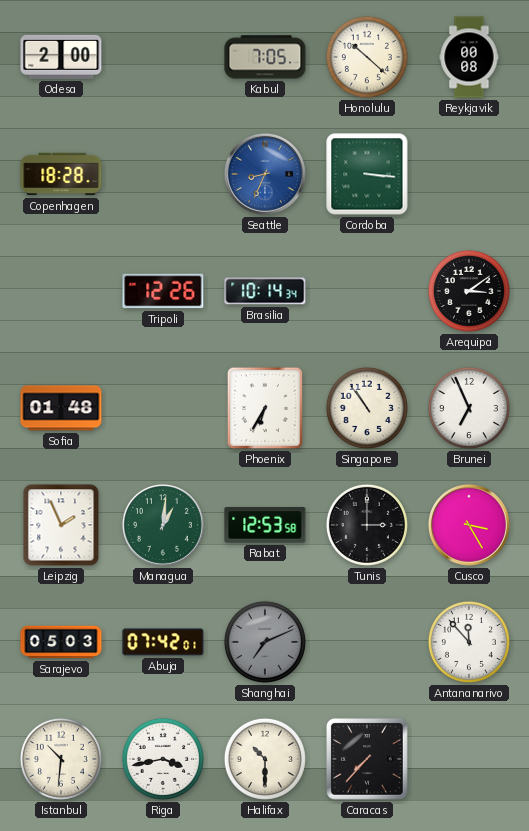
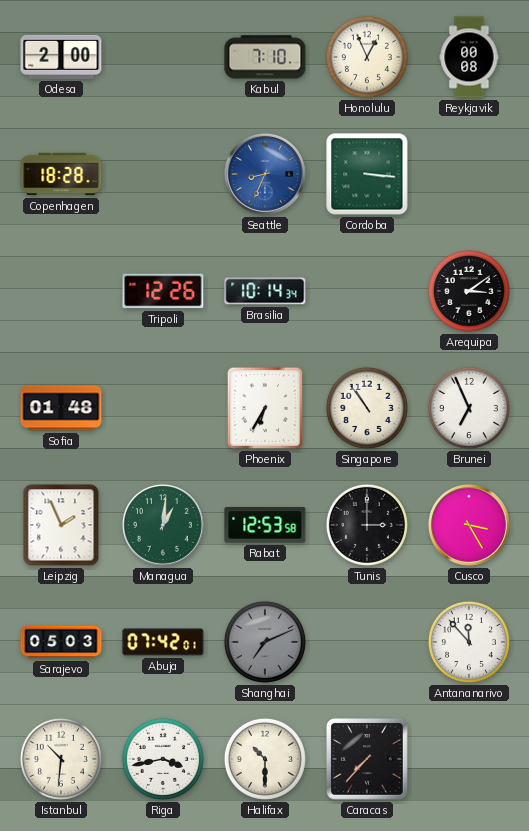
Kabul: 7:05 -> 7:10
Honolulu: 10:22 -> 12:56
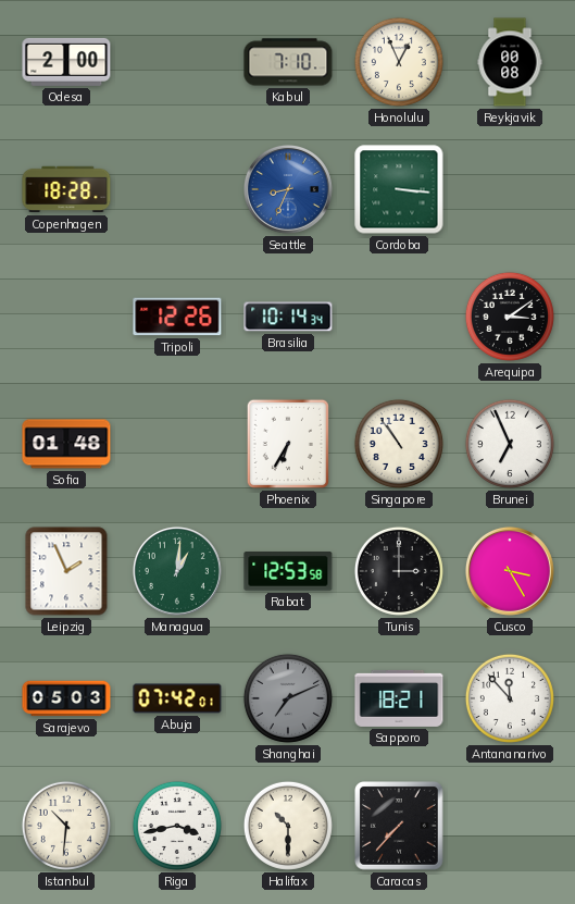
Sapporo: none -> 18:21
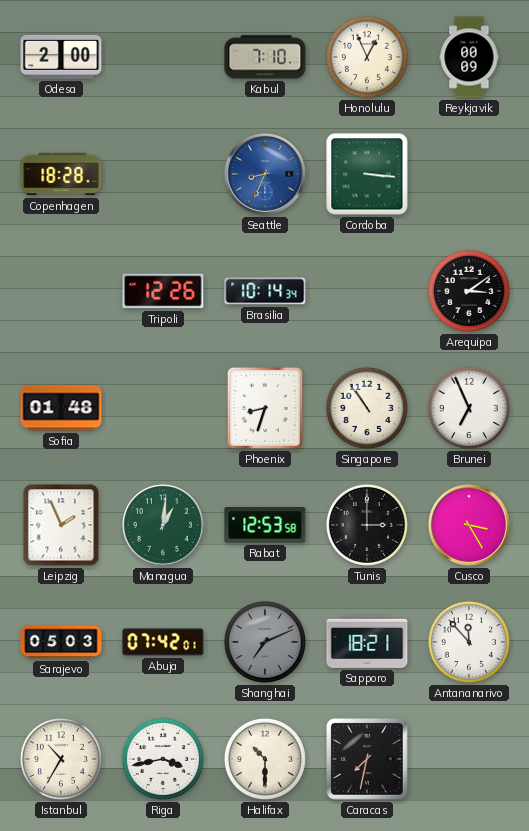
Reykjavik: 00:08 -> 00:09
Phoenix: 6:35 -> 8:33
Istanbul: 10:31 -> 10:35
Caracas: 7:37 -> 7:32
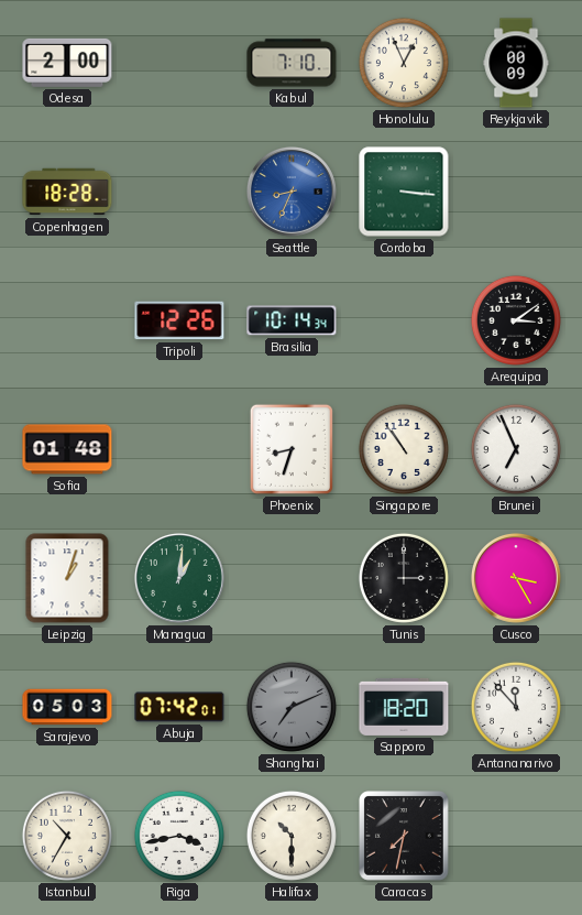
Leipzig: 1:56 -> 1:03
Rabat: 12:53 -> none
Sapporo: 18:21 -> 18:20
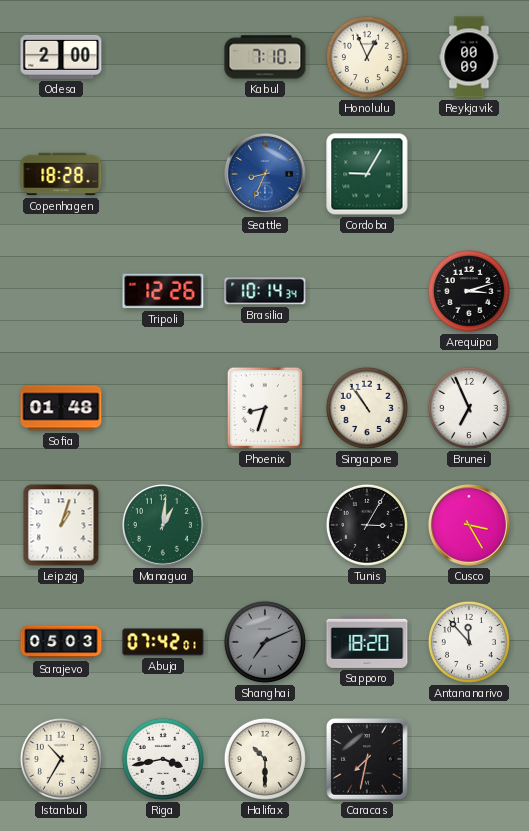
Cordoba: 3:16 -> 9:05
Arequipa: 3:09 -> 3:12
Tunis: 3:00 -> 3:05
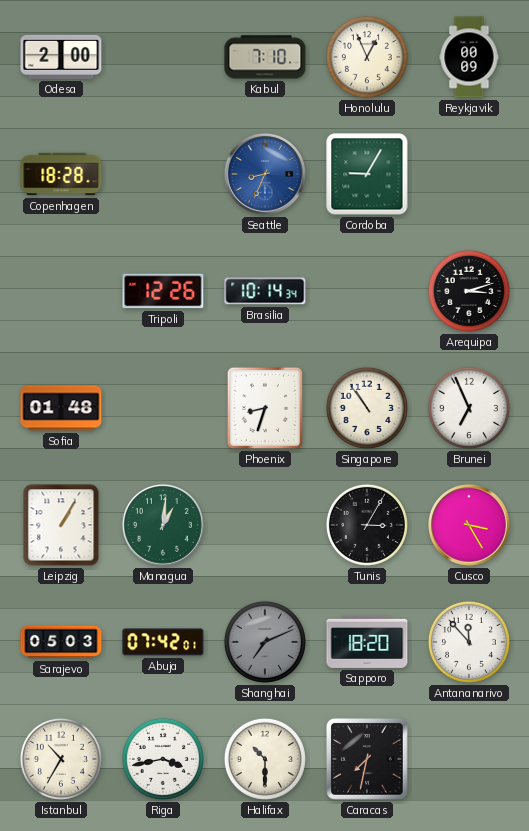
Leipzig: 1:03 -> 1:05
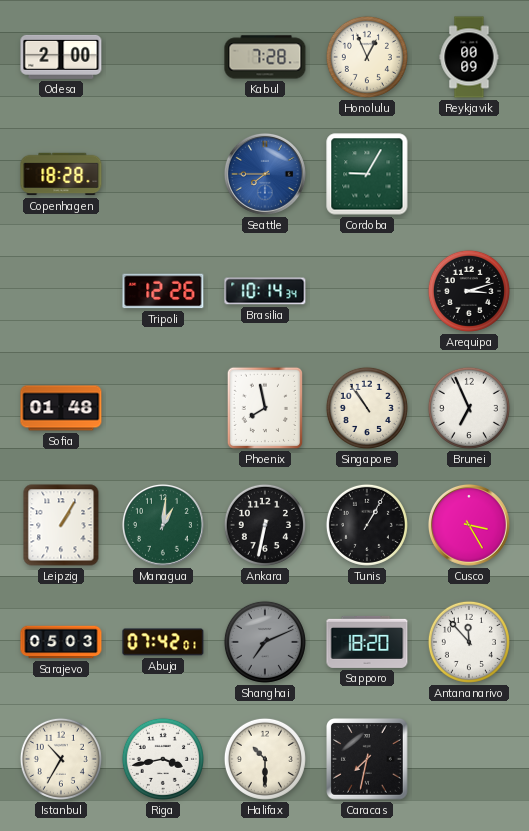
Kabul: 7:10 -> 7:28
Seattle: 8:34 -> 7:45
Phoenix: 8:33 -> 7:58
Ankara: none -> 6:32
Tunis: 3:05 -> 1:05
